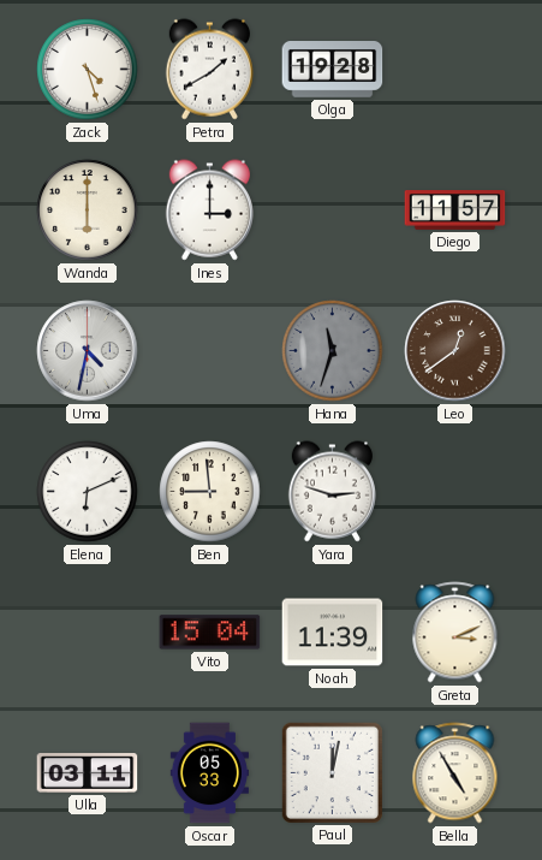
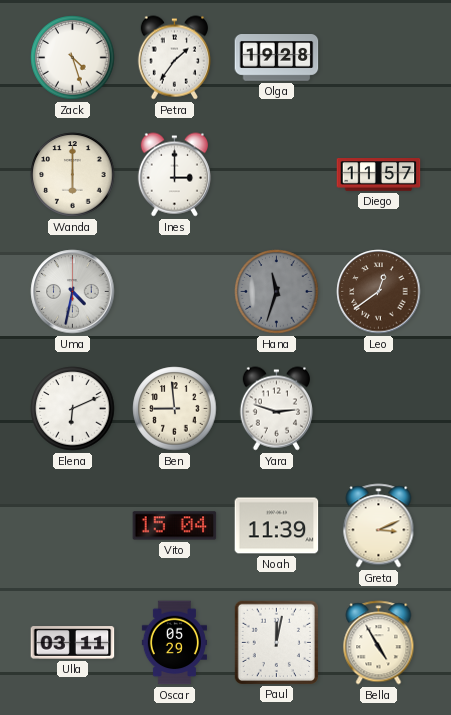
Petra: 1:40 -> 1:36
Oscar: 05:33 -> 05:29
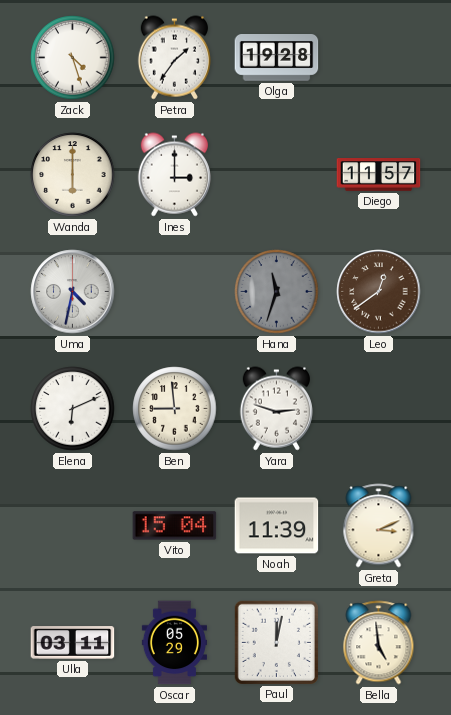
Bella: 4:55 -> 4:59
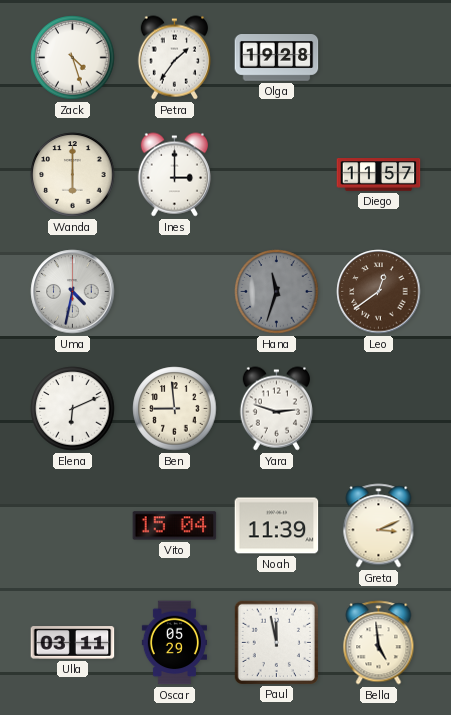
Paul: 12:02 -> 11:58
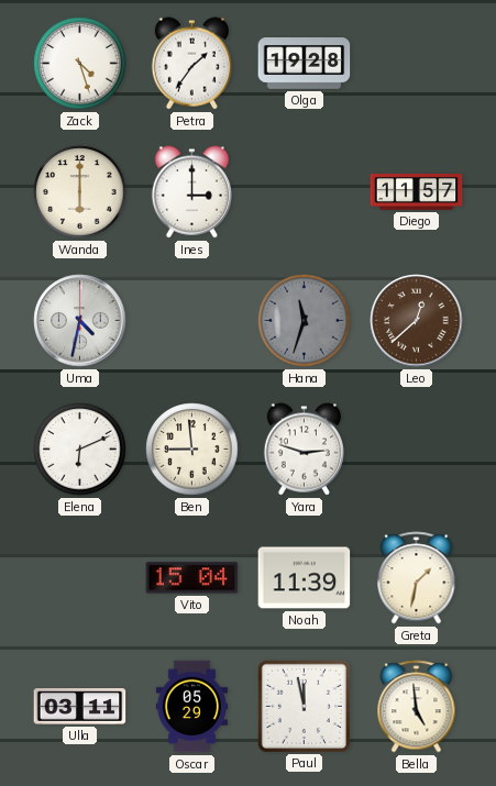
Leo: 12:39 -> 12:38
Greta: 3:11 -> 1:32
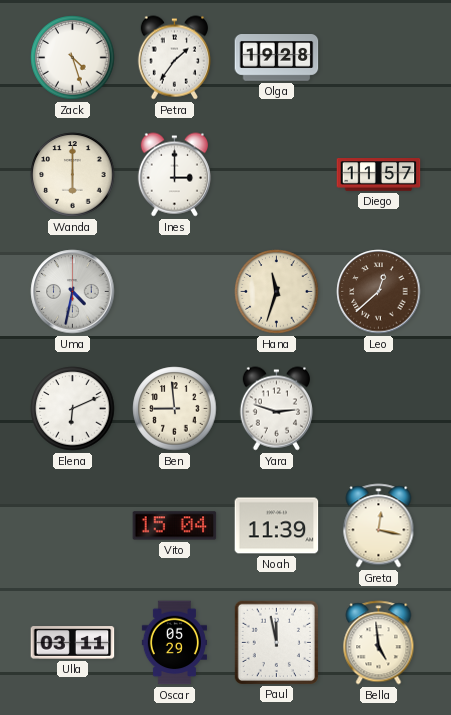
Hana dial: grey -> cream
Greta: 1:32 -> 12:17
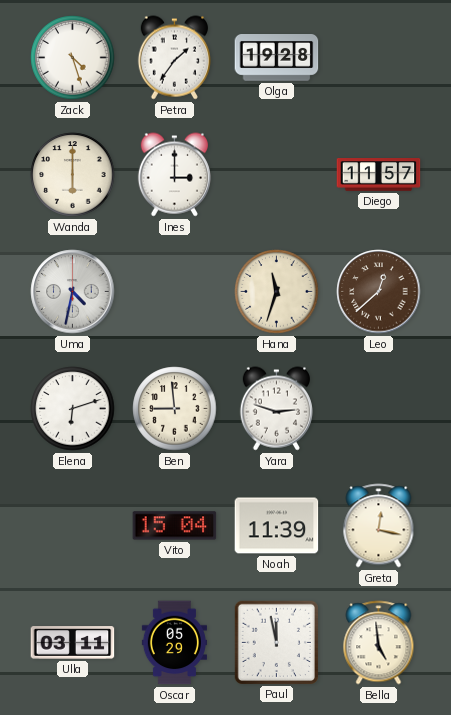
Elena: 6:11 -> 6:12
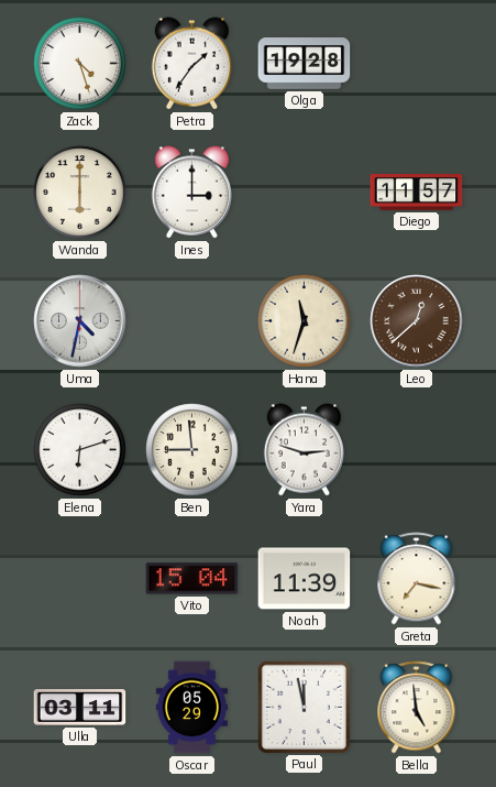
Greta: 12:17 -> 7:17
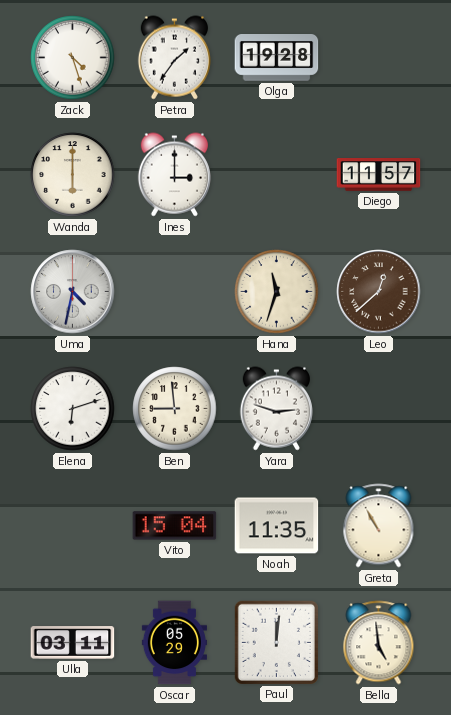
Noah: 11:39 -> 11:35
Greta: 7:17 -> 10:55
Paul: 11:58 -> 12:01
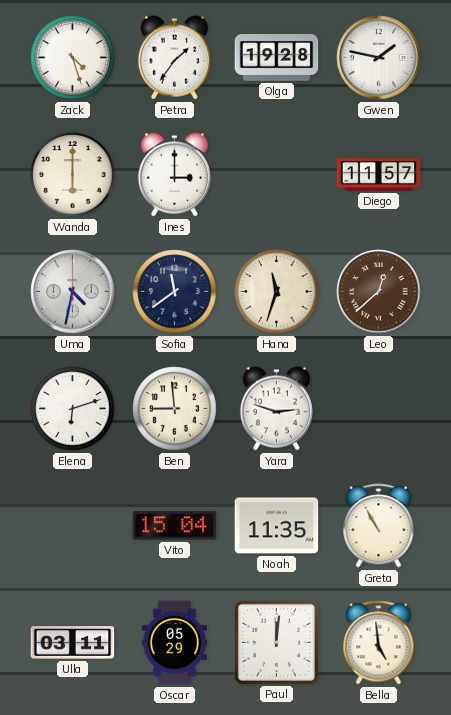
Gwen: none -> 1:47
Sofia: none -> 11:39
